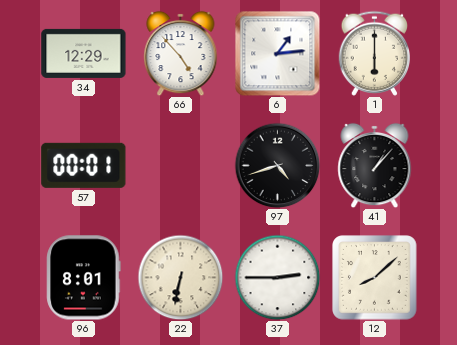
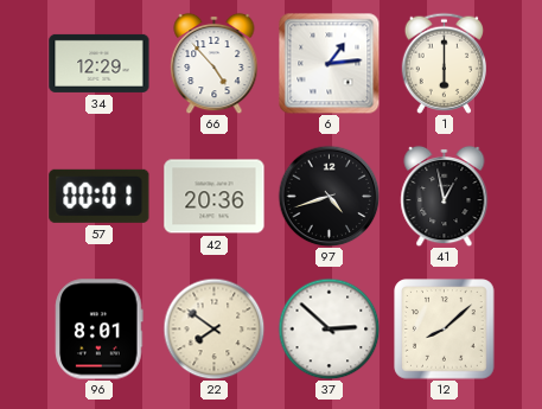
42: none -> 20:36
41: 1:07 -> 12:58
22: 6:32 -> 7:51
37: 2:45 -> 2:52
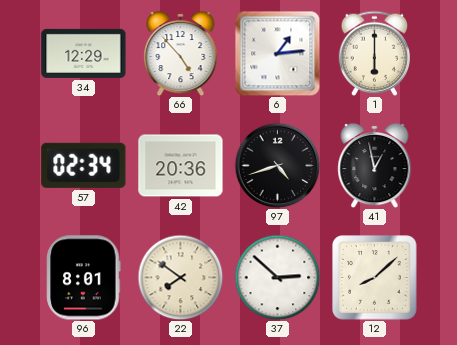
57: 00:01 -> 02:34
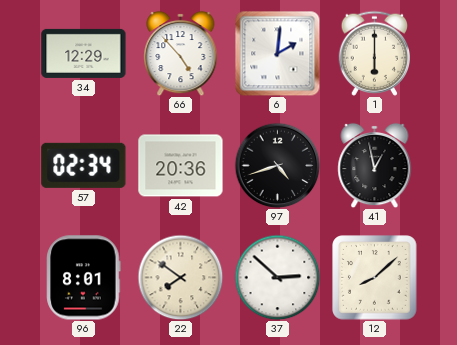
6: 1:14 -> 2:01
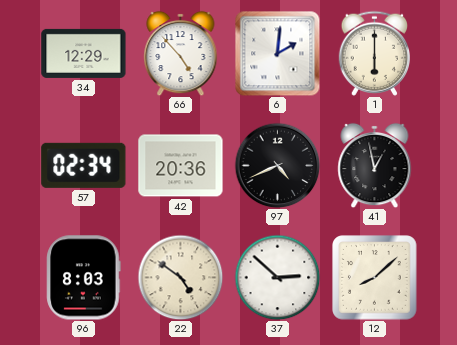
97: 4:42 -> 4:41
96: 8:01 -> 8:03
22: 7:51 -> 4:51
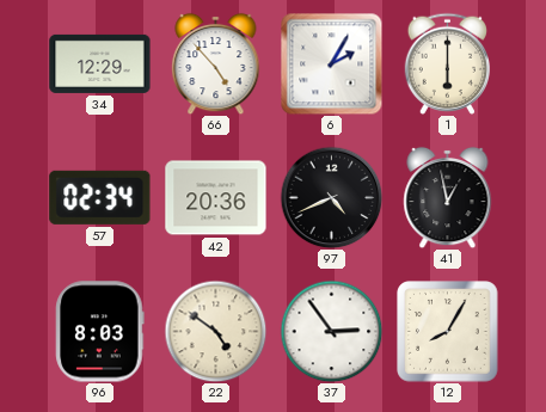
6: 2:01 -> 2:05
37: 2:52 -> 2:54
12: 8:08 -> 8:05
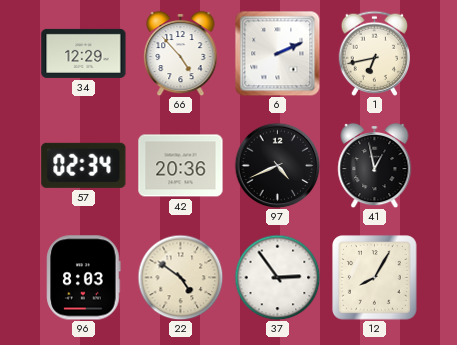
6: 2:05 -> 2:11
1: 6:00 -> 6:43
